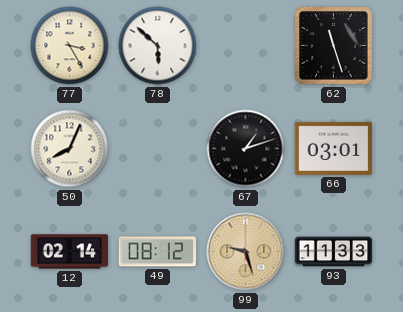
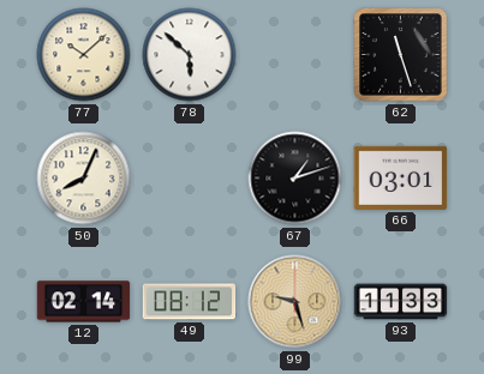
77: 3:25 -> 10:08
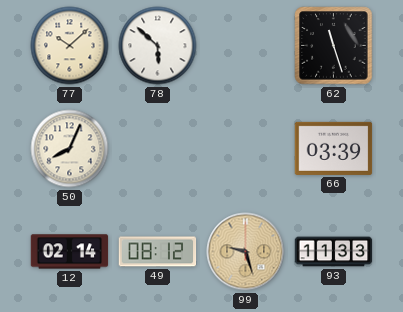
67: 1:12 -> none
66: 03:01 -> 03:39
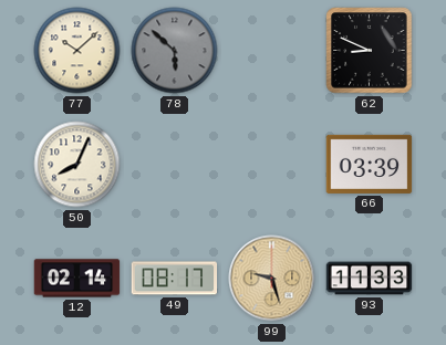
78 dial: white -> grey
62: 11:27 -> 8:49
49: 08:12 -> 08:17
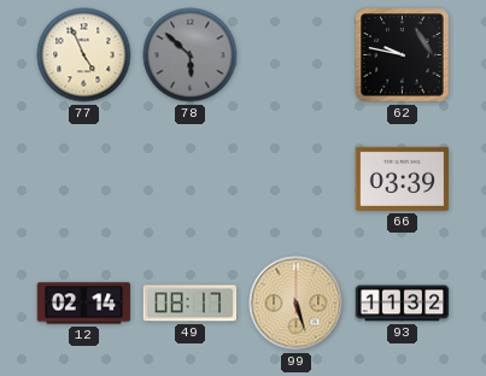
77: 10:08 -> 4:56
62: 8:49 -> 9:47
50: 8:04 -> none
99: 9:27 -> 5:27
93: 11:33 -> 11:32
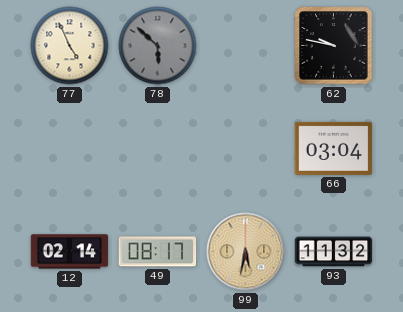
66: 03:39 -> 03:04
99: 5:27 -> 5:32
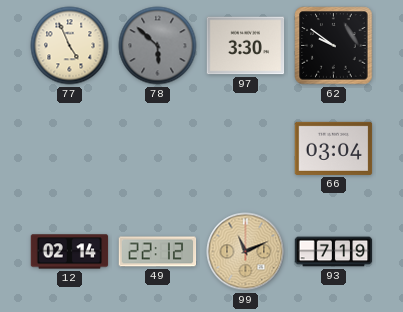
97: none -> 3:30
62: 9:47 -> 9:51
49: 08:17 -> 22:12
99: 5:32 -> 11:11
93: 11:32 -> 7:19
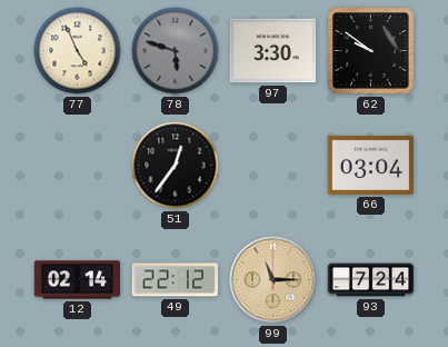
78: 5:52 -> 5:48
51: none -> 12:36
99: 11:11 -> 11:15
93: 7:19 -> 7:24
